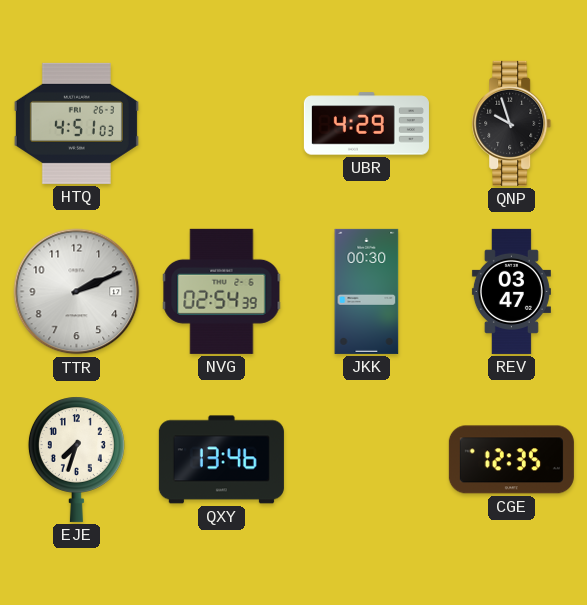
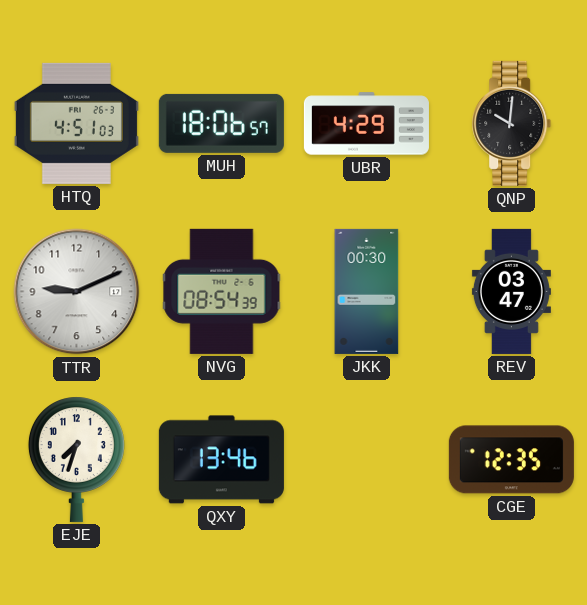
MUH: none -> 18:06
QNP: 9:57 -> 10:01
TTR: 2:11 -> 9:11
NVG: 02:54 -> 08:54
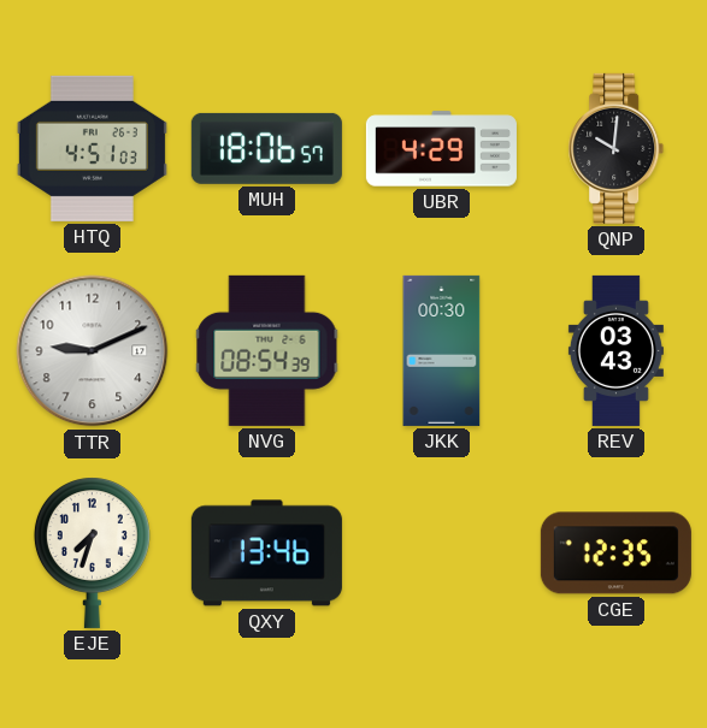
REV: 03:47 -> 03:43
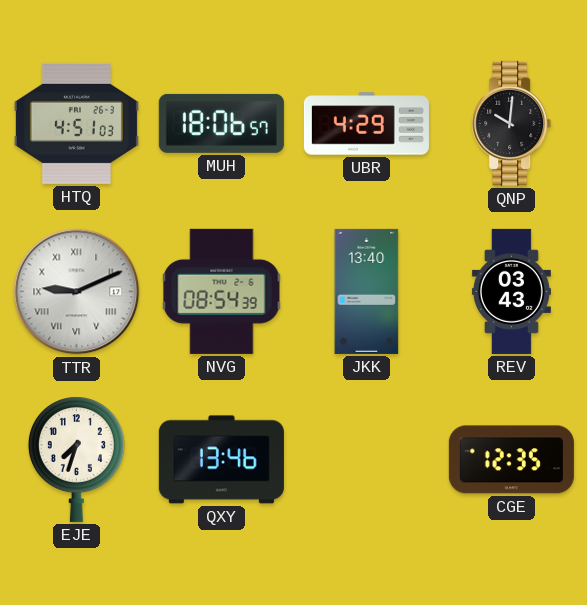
TTR numerals: Arabic -> Roman
JKK: 00:30 -> 13:40
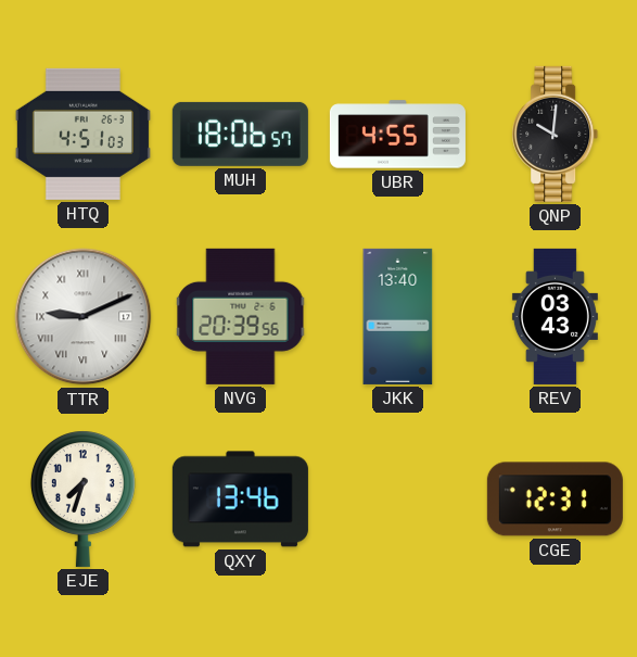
UBR: 4:29 -> 4:55
NVG: 08:54 -> 20:39
CGE: 12:35 -> 12:31
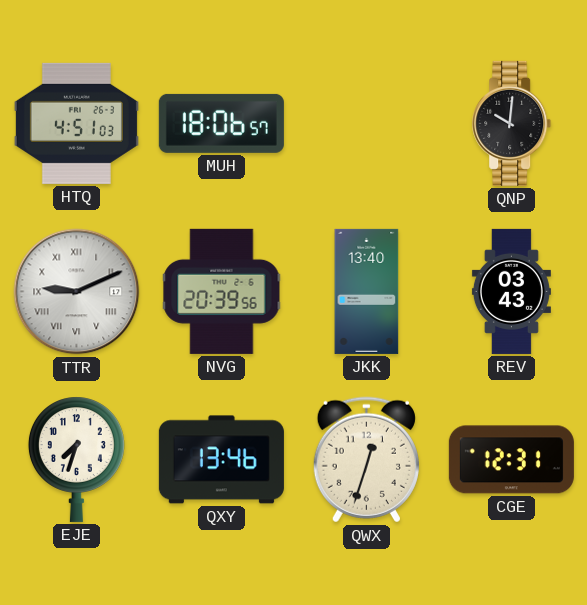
UBR: 4:55 -> none
QWX: none -> 12:33
